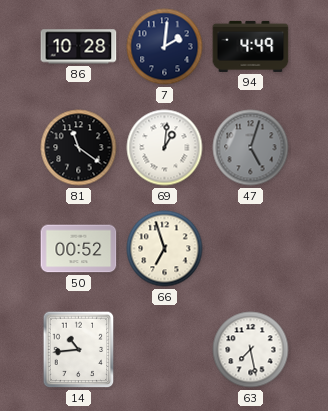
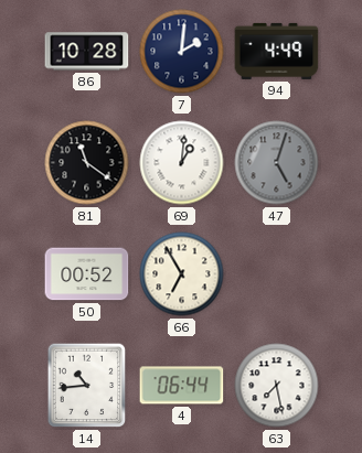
66: 6:57 -> 6:55
4: none -> 06:44
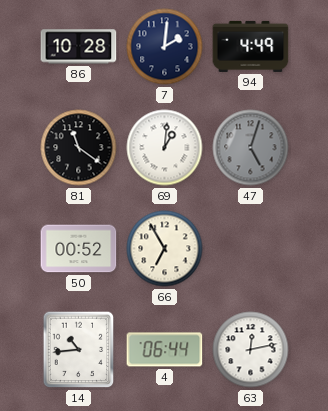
63: 7:28 -> 12:13
